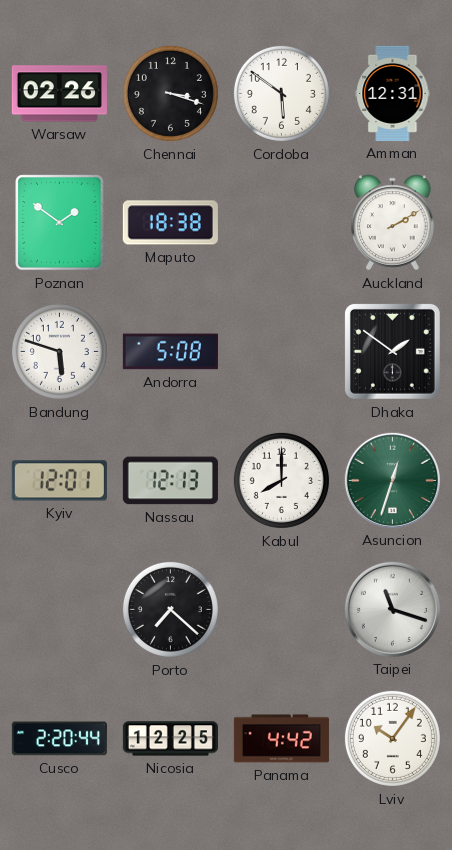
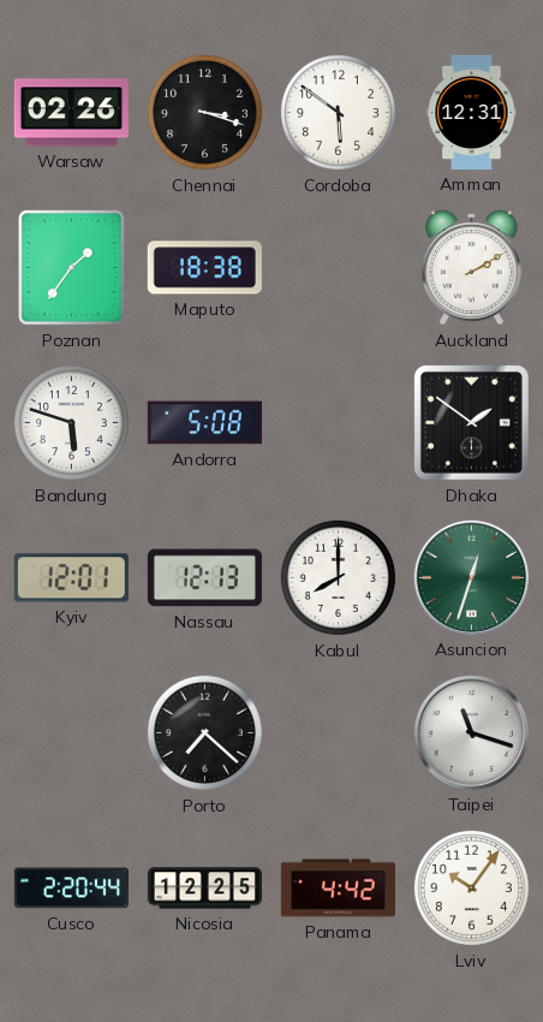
Poznan: 1:51 -> 1:36
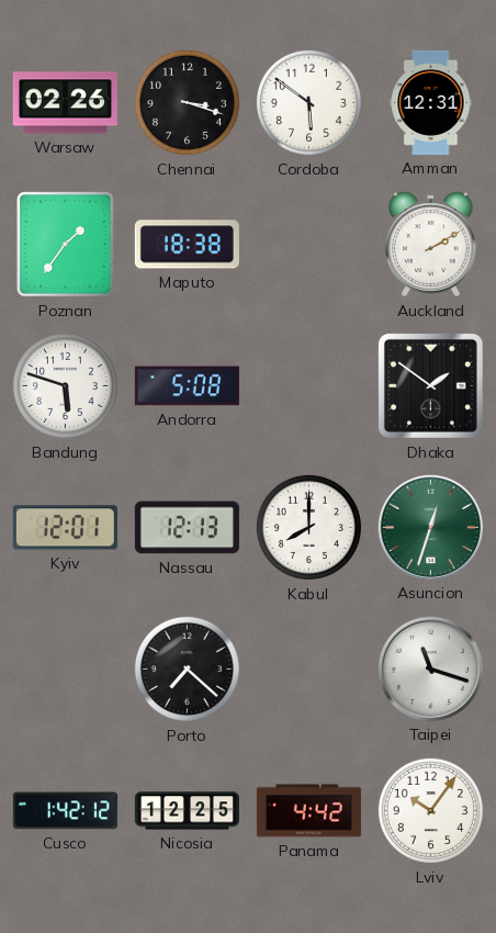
Cusco: 2:20 -> 1:42
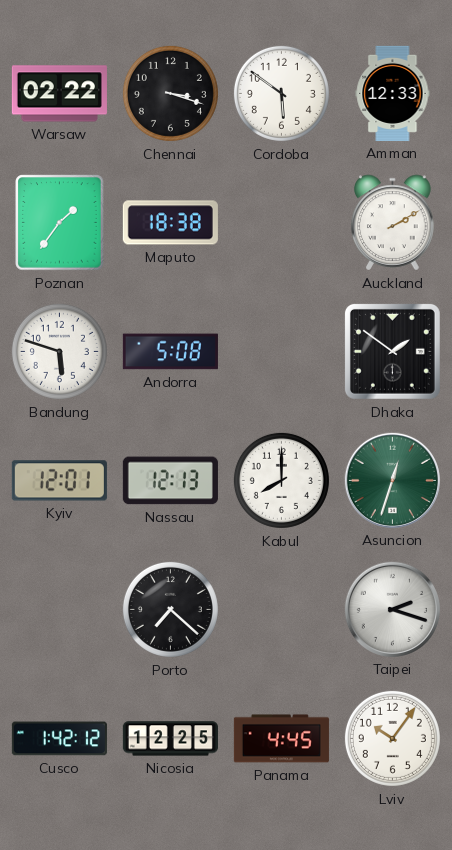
Warsaw: 02:26 -> 02:22
Amman: 12:31 -> 12:33
Taipei: 11:18 -> 2:18
Panama: 4:42 -> 4:45
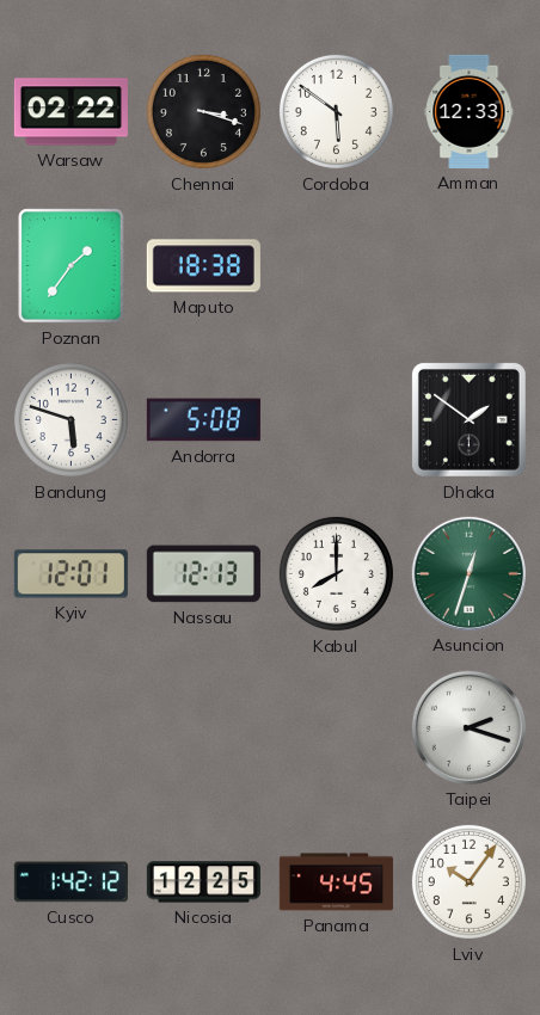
Auckland: 2:10 -> none
Porto: 7:22 -> none
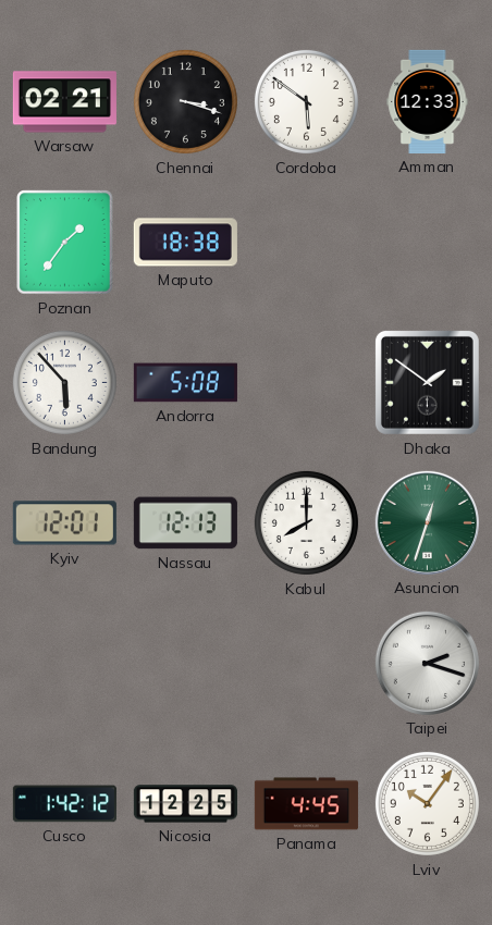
Warsaw: 02:22 -> 02:21
Bandung: 5:48 -> 5:53
